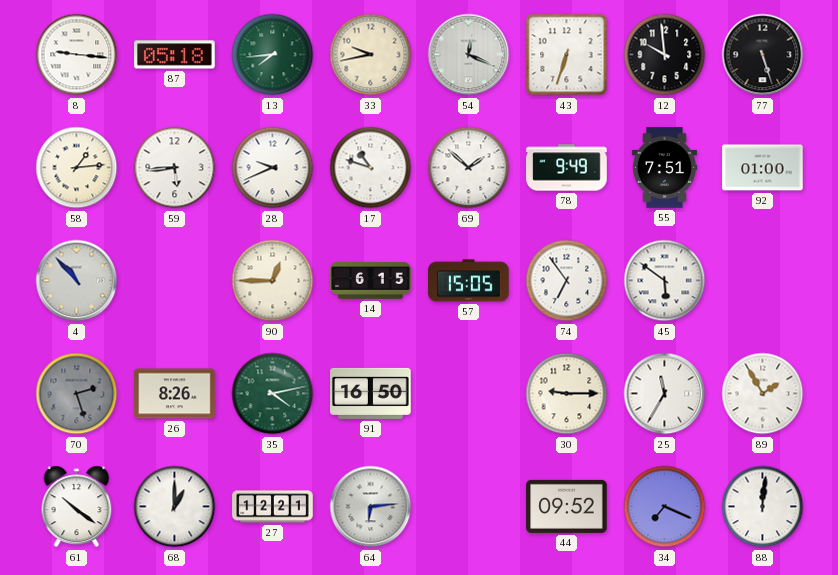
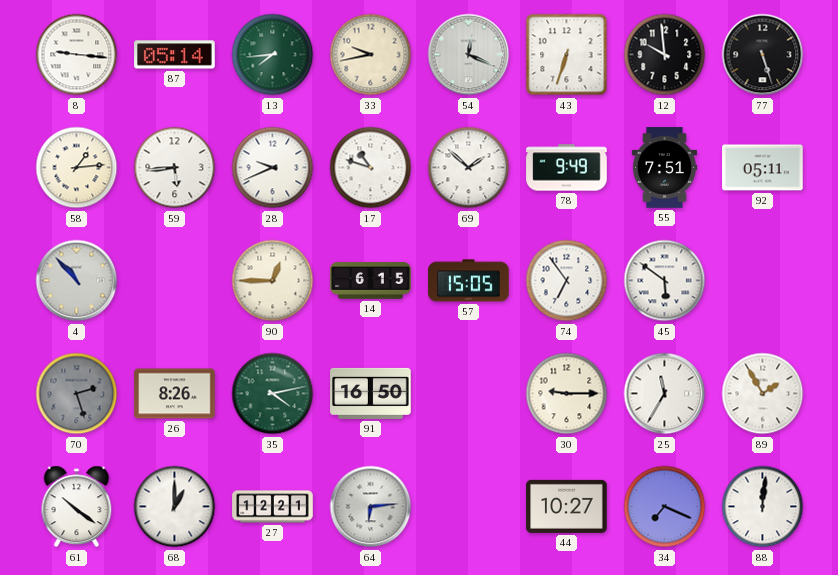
87: 05:18 -> 05:14
92: 01:00 -> 05:11
44: 09:52 -> 10:27
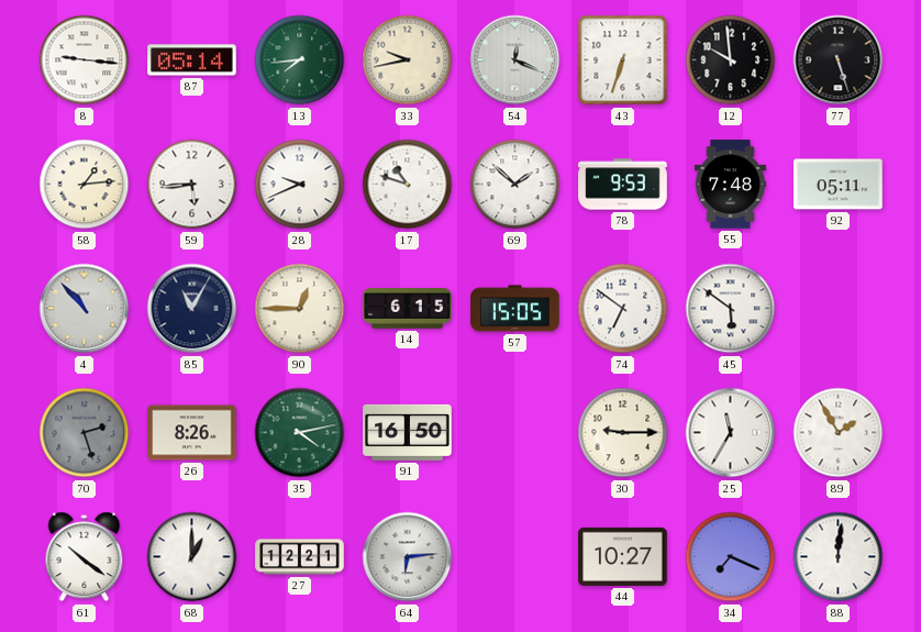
78: 9:49 -> 9:53
55: 7:51 -> 7:48
85: none -> 11:05
74: 6:54 -> 6:51
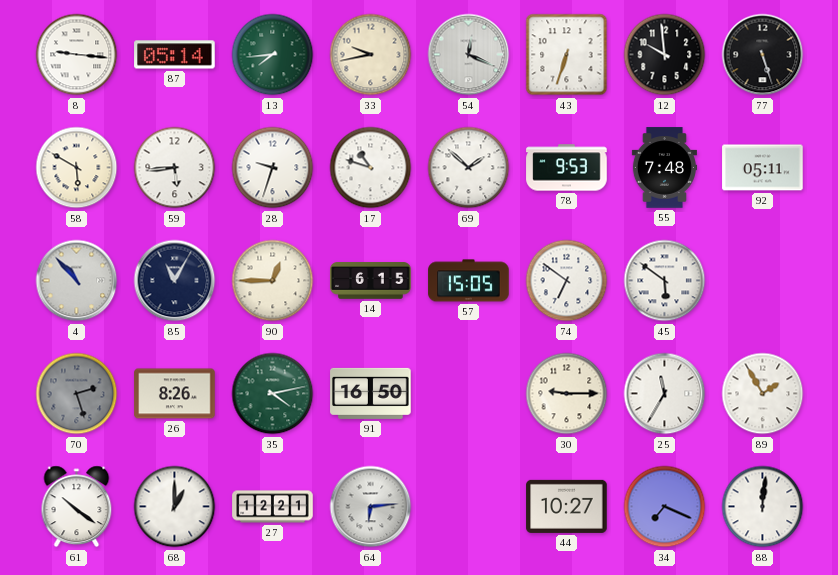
58: 1:14 -> 5:50
28: 9:41 -> 9:33
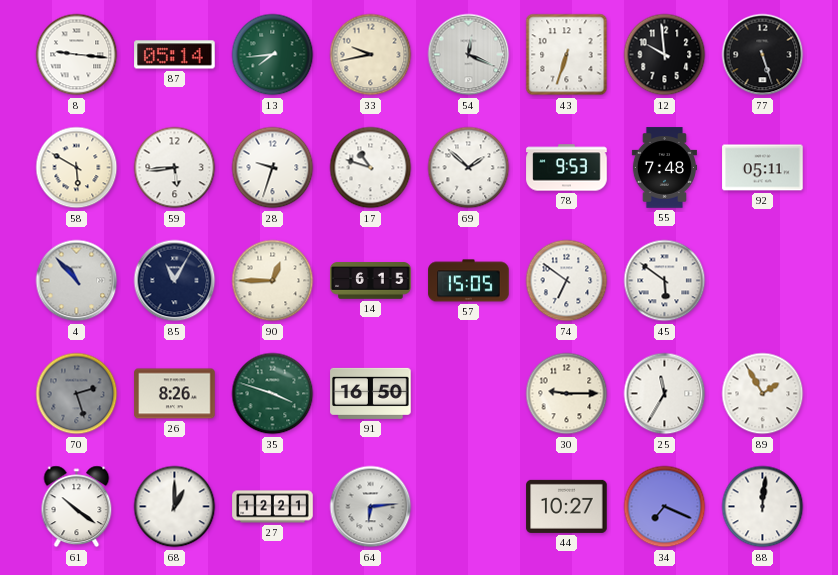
35: 4:13 -> 3:48
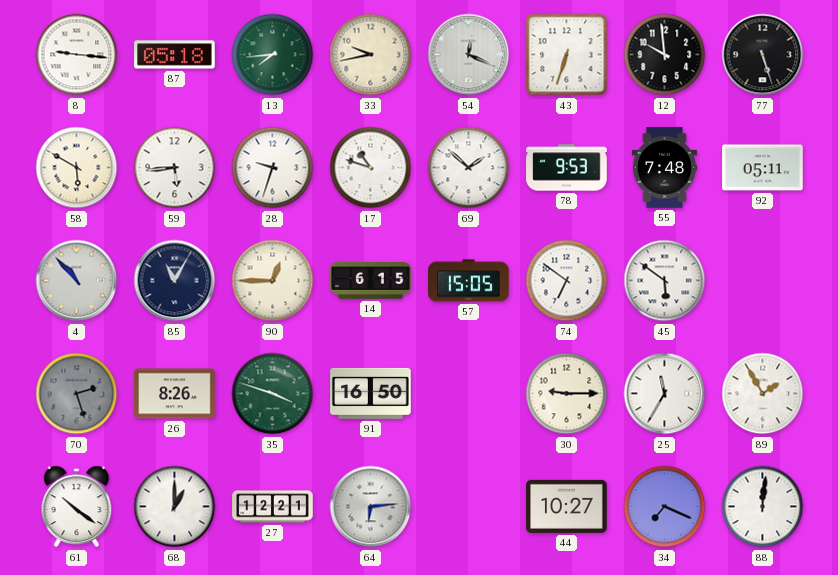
87: 05:14 -> 05:18
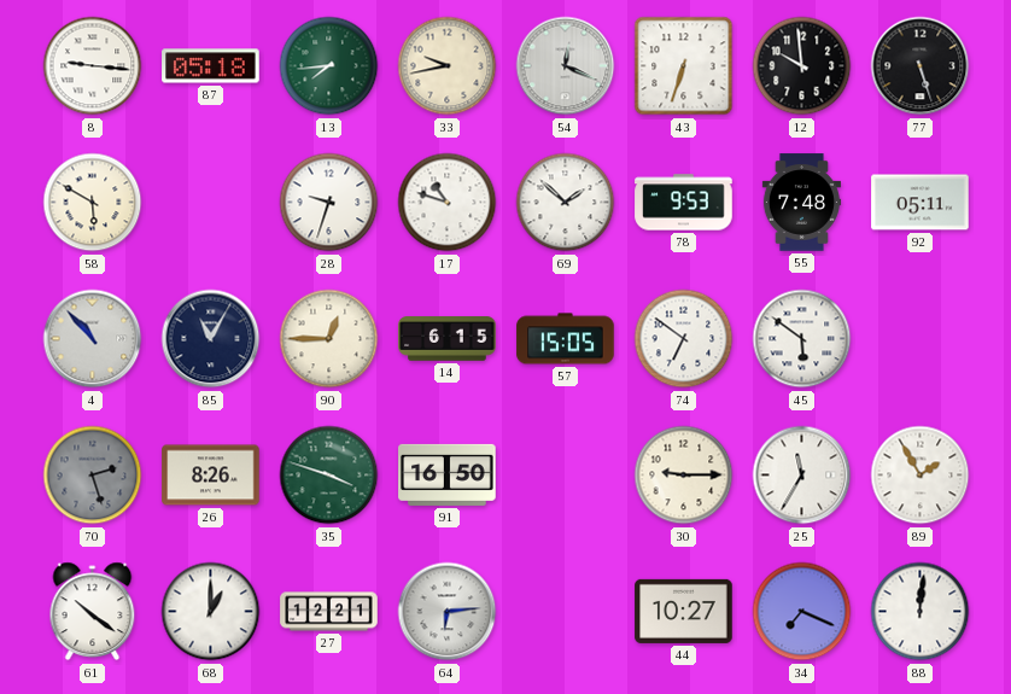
59: 5:44 -> none
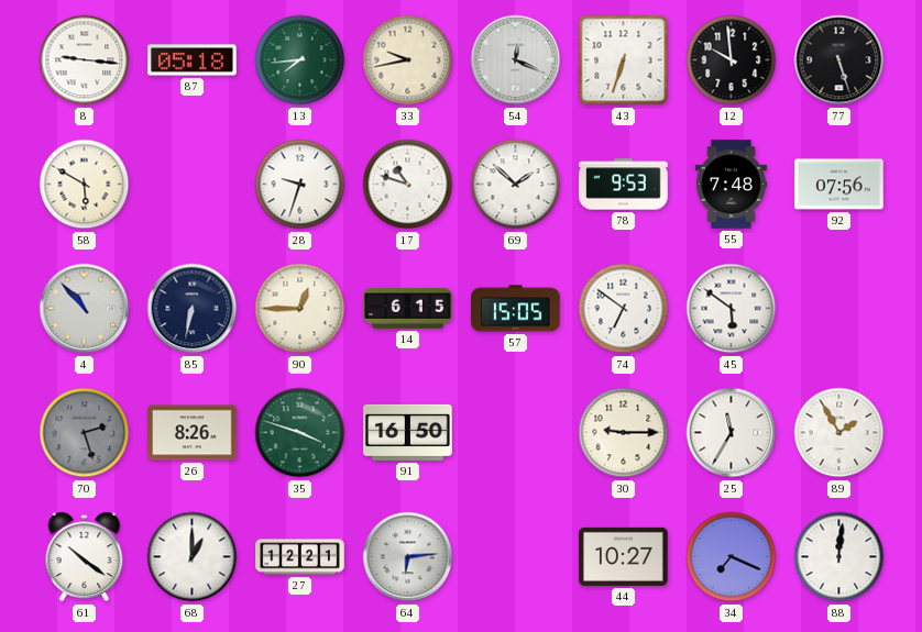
92: 05:11 -> 07:56
85: 11:05 -> 6:32
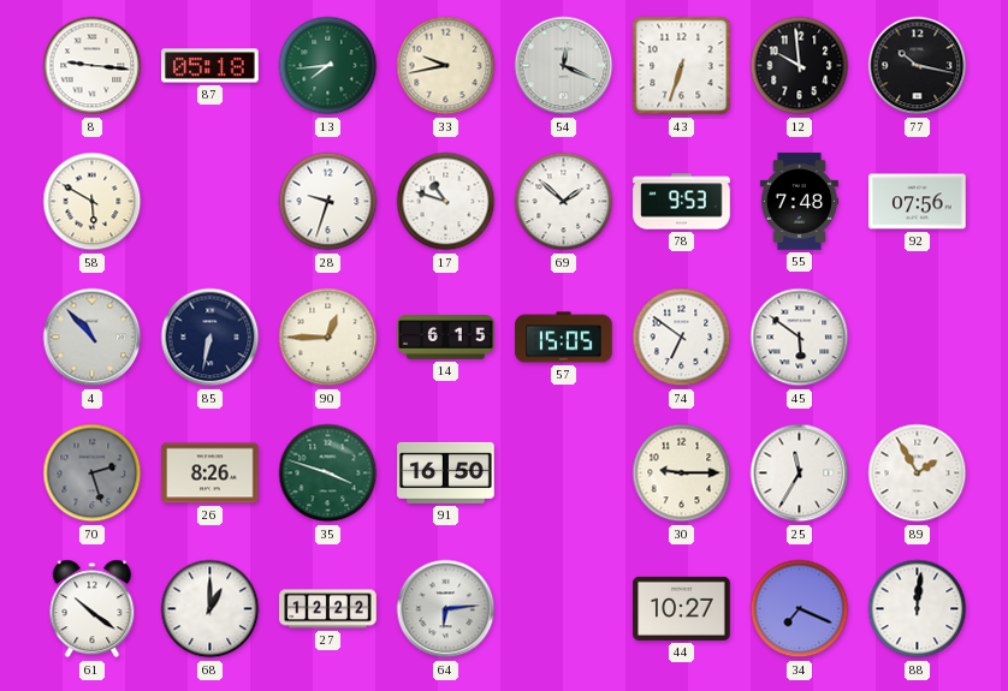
77: 5:27 -> 10:17
27: 12:21 -> 12:22
